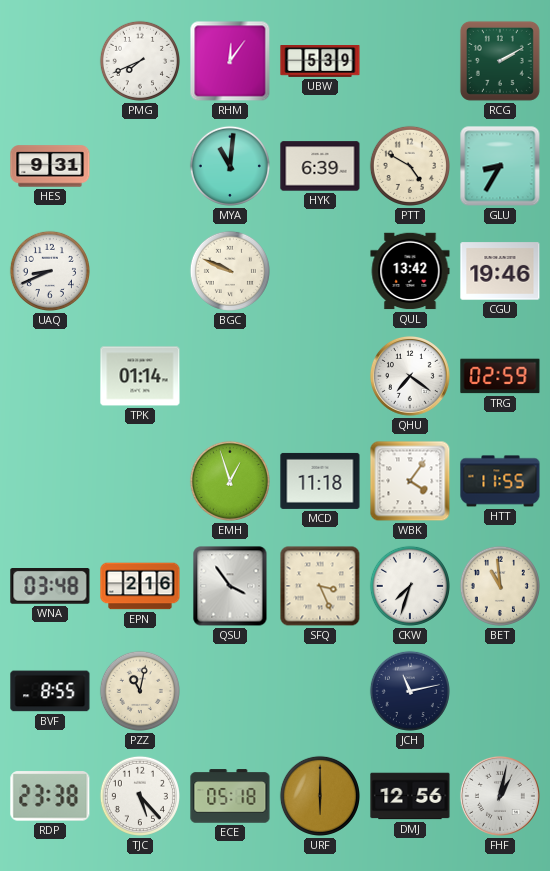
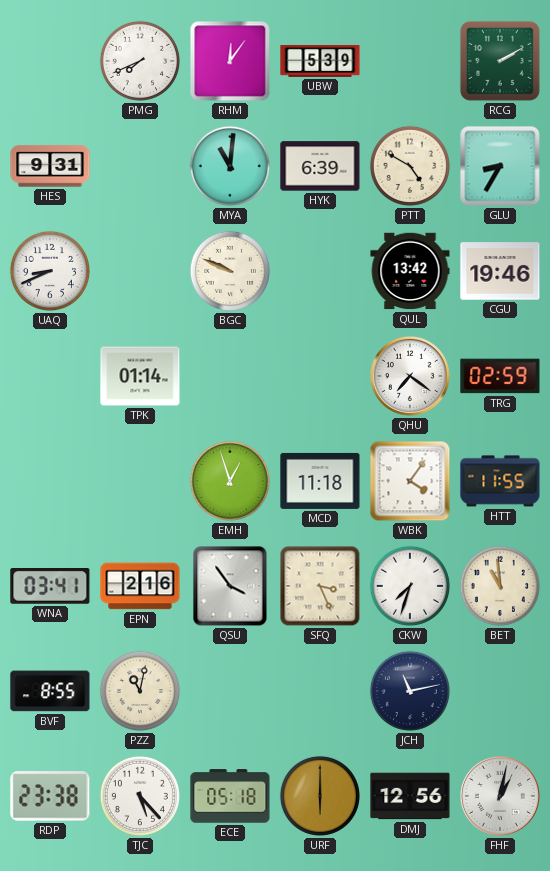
WNA: 03:48 -> 03:41
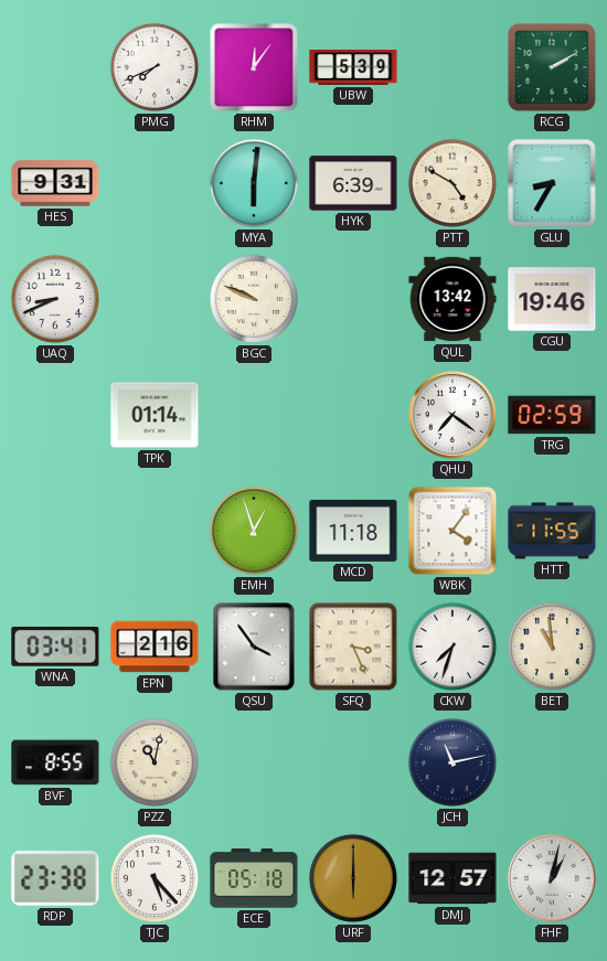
MYA: 11:01 -> 6:01
DMJ: 12:56 -> 12:57
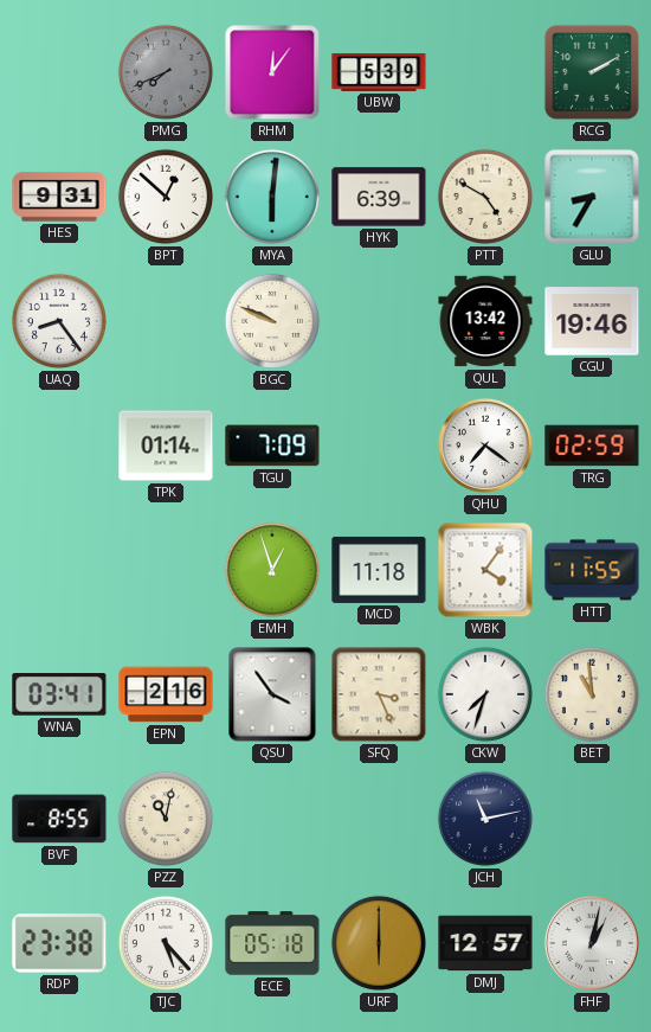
PMG dial: white -> grey
BPT: none -> 12:52
UAQ: 8:41 -> 8:24
TGU: none -> 7:09
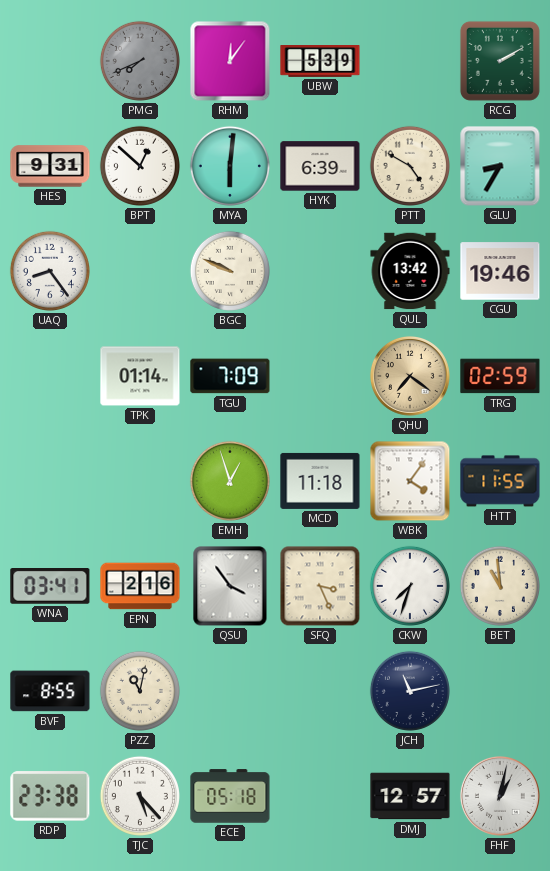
QHU dial: white -> champagne
URF: 6:00 -> none
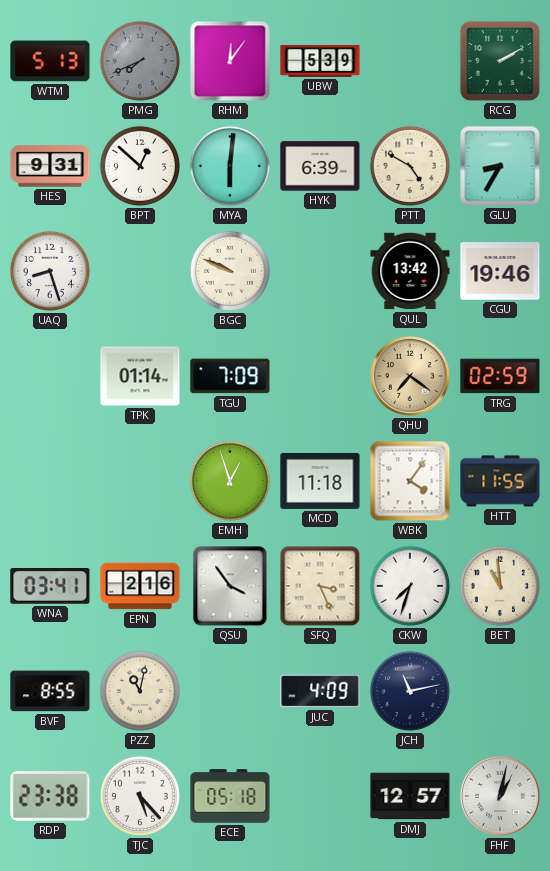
WTM: none -> 5:13
UAQ: 8:24 -> 8:27
JUC: none -> 4:09
